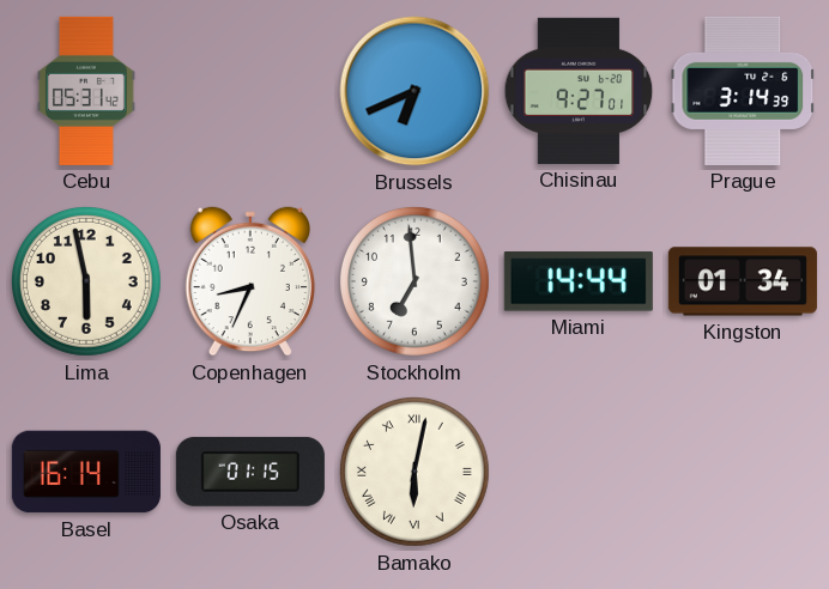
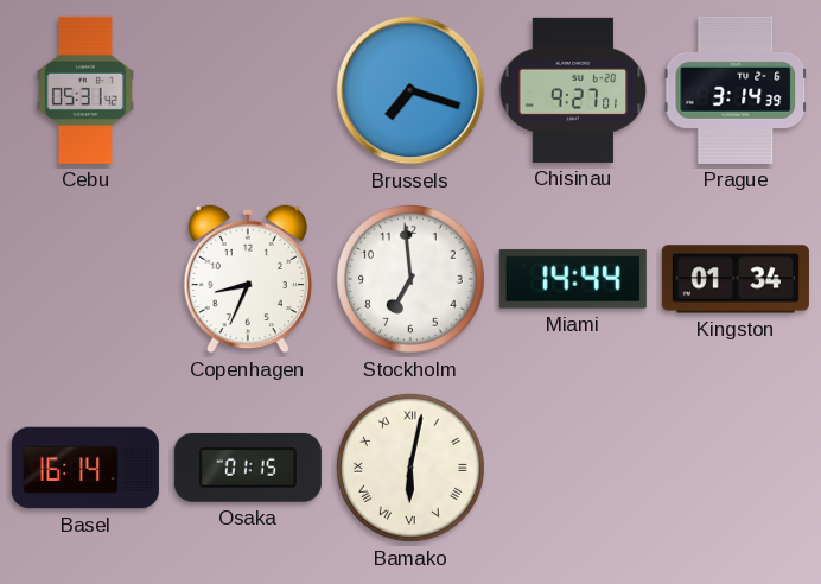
Brussels: 6:41 -> 7:18
Lima: 5:58 -> none
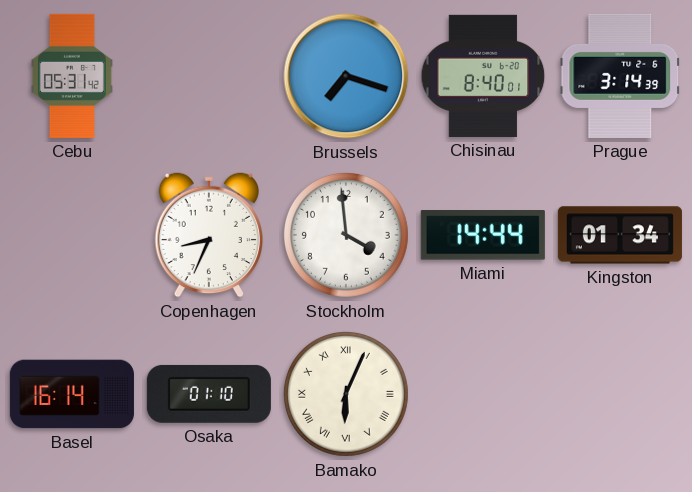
Chisinau: 9:27 -> 8:40
Stockholm: 6:59 -> 3:59
Osaka: 01:15 -> 01:10
Bamako: 6:02 -> 6:04
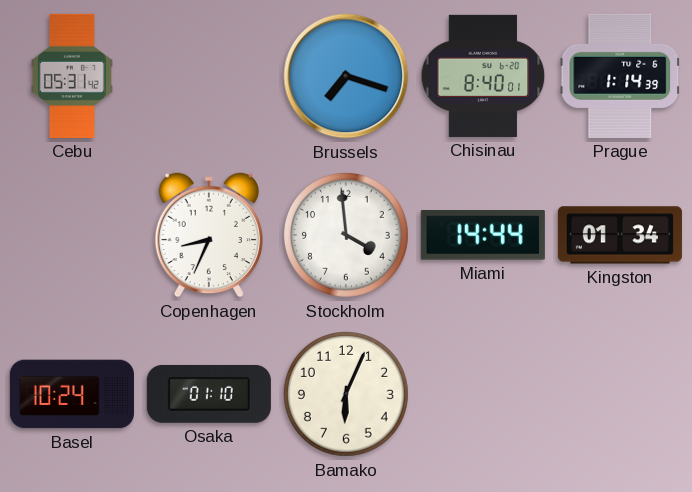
Prague: 3:14 -> 1:14
Basel: 16:14 -> 10:24
Bamako numerals: Roman -> Arabic
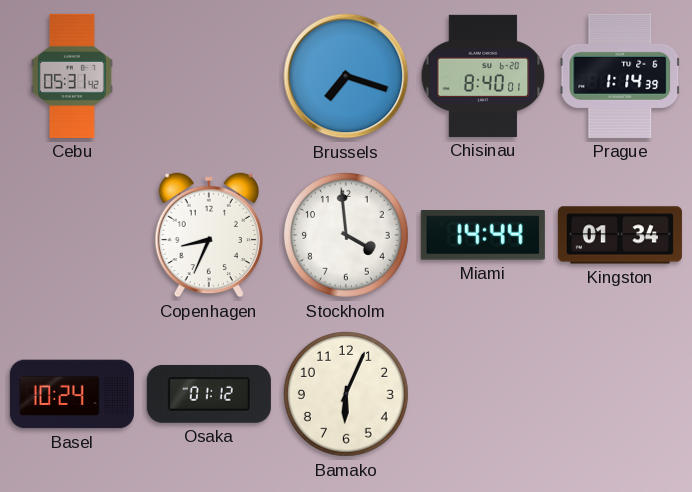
Osaka: 01:10 -> 01:12
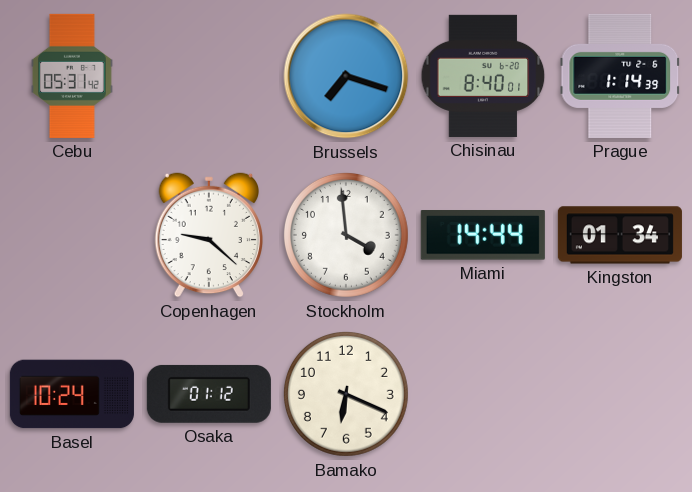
Copenhagen: 8:34 -> 9:22
Bamako: 6:04 -> 6:19
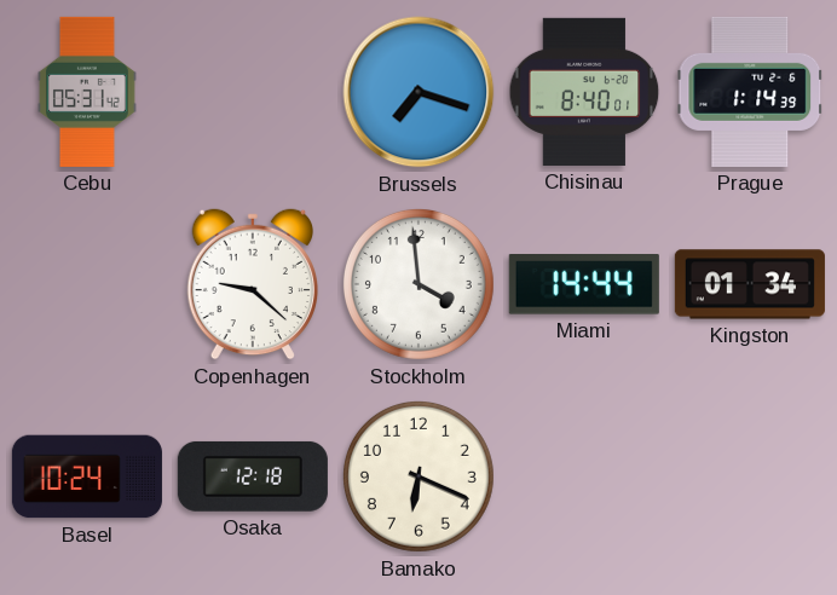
Osaka: 01:12 -> 12:18
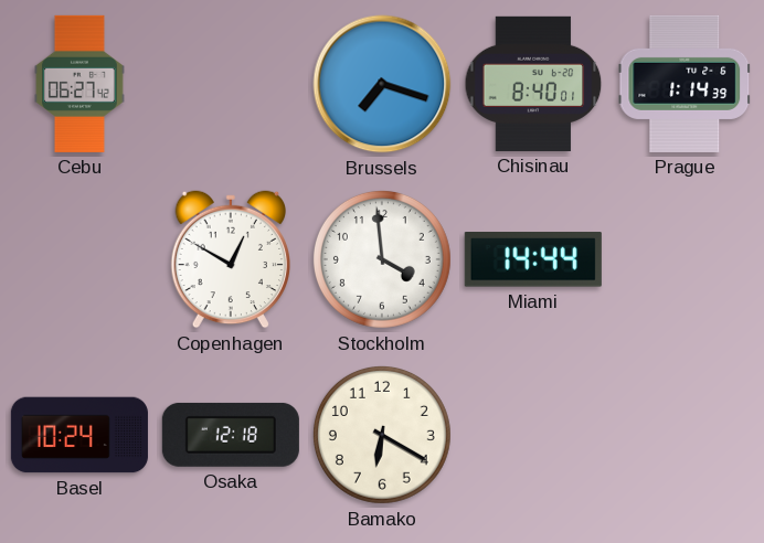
Cebu: 05:31 -> 06:27
Copenhagen: 9:22 -> 12:50
Kingston: 01:34 -> none
Bamako: 6:19 -> 6:20
